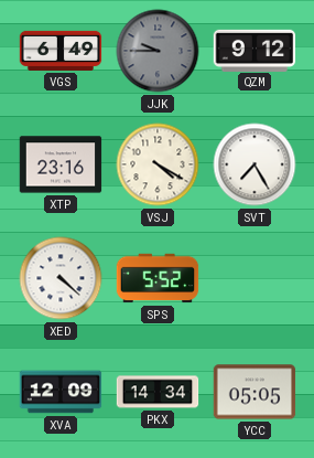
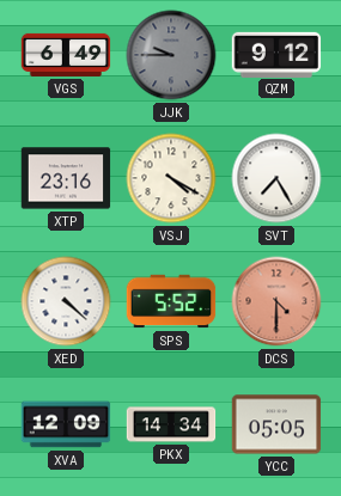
DCS: none -> 4:30
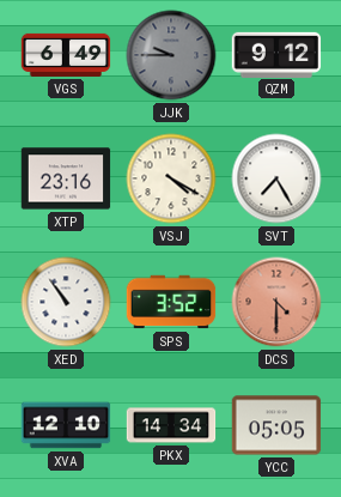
XED: 4:22 -> 10:54
SPS: 5:52 -> 3:52
XVA: 12:09 -> 12:10
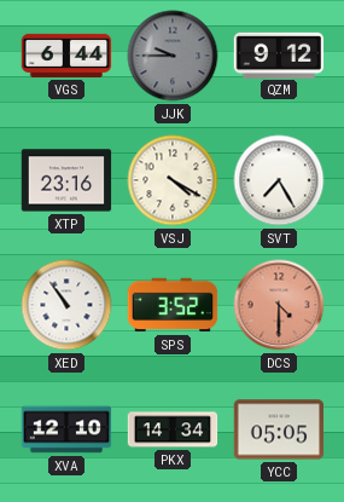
VGS: 6:49 -> 6:44
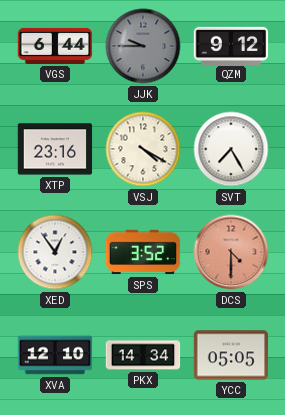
XED: 10:54 -> 12:54
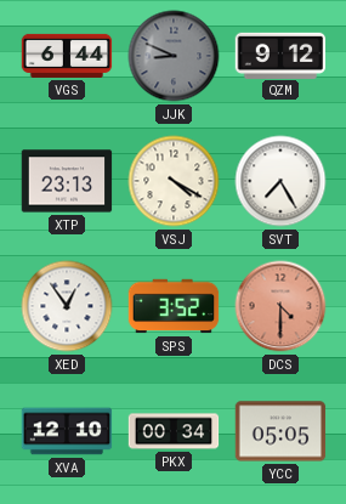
JJK: 9:45 -> 8:49
XTP: 23:16 -> 23:13
PKX: 14:34 -> 00:34
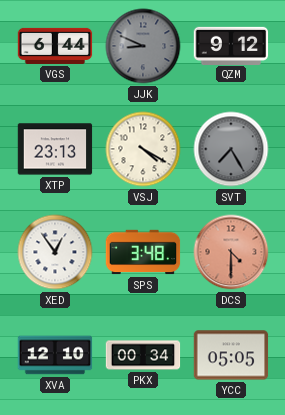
SVT dial: white -> grey
SPS: 3:52 -> 3:48
